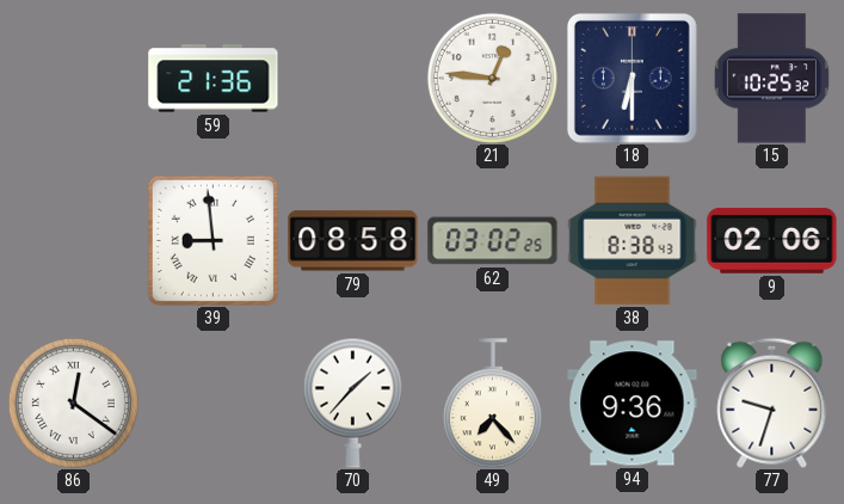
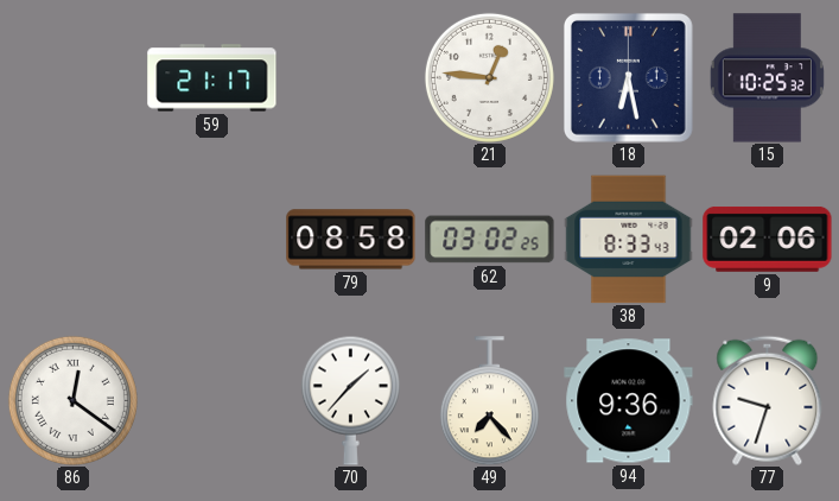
59: 21:36 -> 21:17
18: 6:30 -> 6:28
39: 8:59 -> none
38: 8:38 -> 8:33
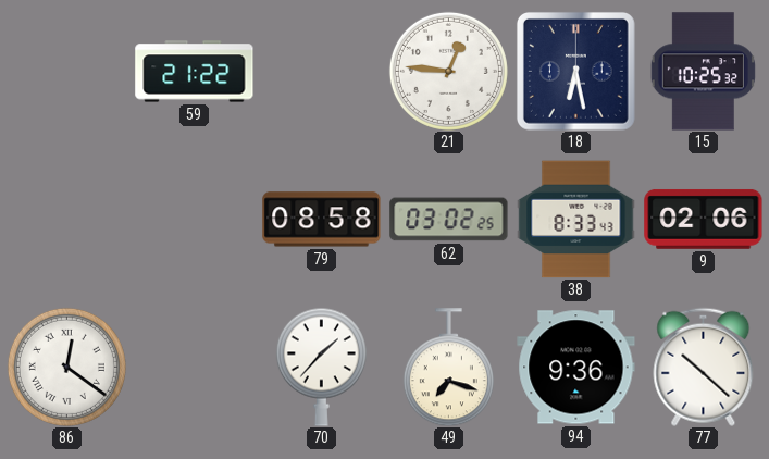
59: 21:17 -> 21:22
49: 7:23 -> 7:18
77: 9:33 -> 10:22
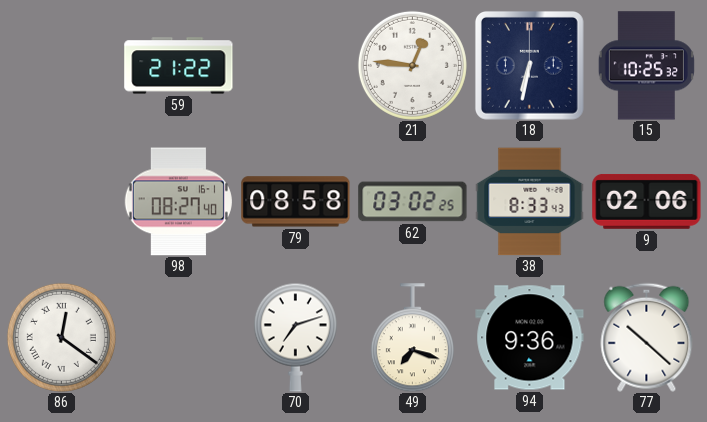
18: 6:28 -> 6:32
98: none -> 08:27
70: 1:37 -> 7:12
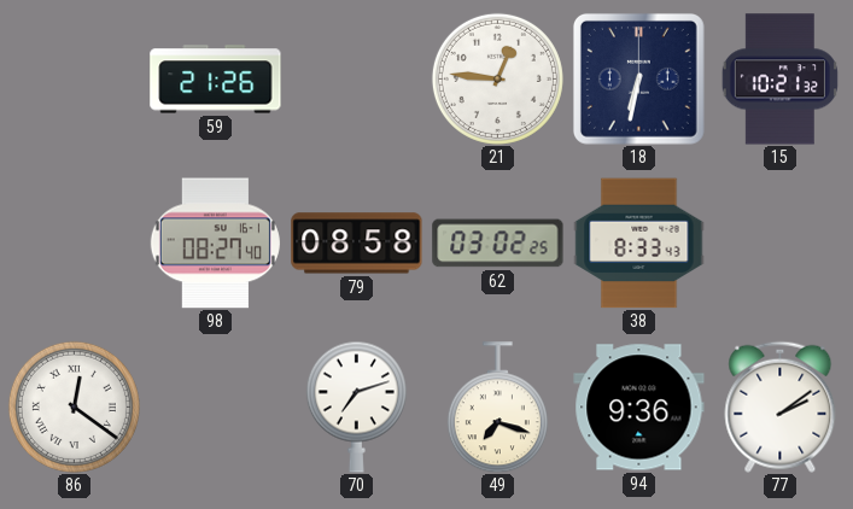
59: 21:22 -> 21:26
15: 10:25 -> 10:21
9: 02:06 -> none
77: 10:22 -> 2:09
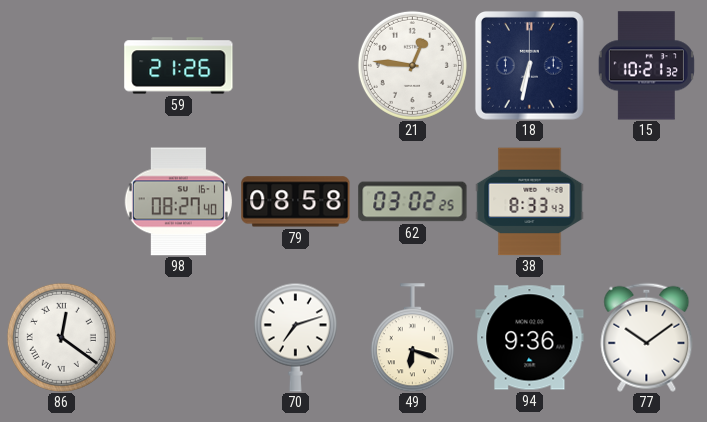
49: 7:18 -> 6:18
77: 2:09 -> 10:09
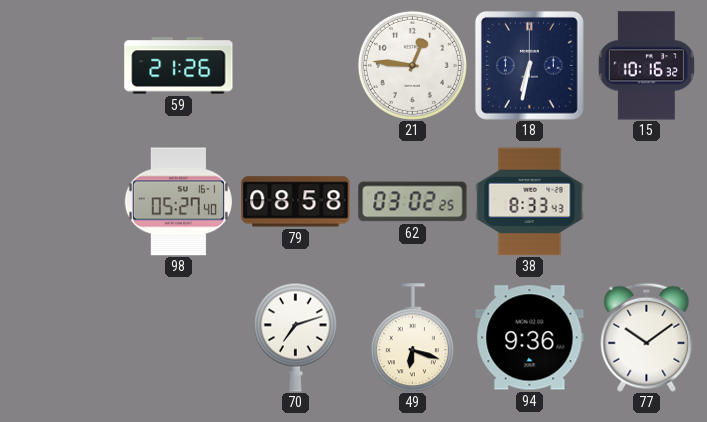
15: 10:21 -> 10:16
98: 08:27 -> 05:27
86: 12:21 -> none
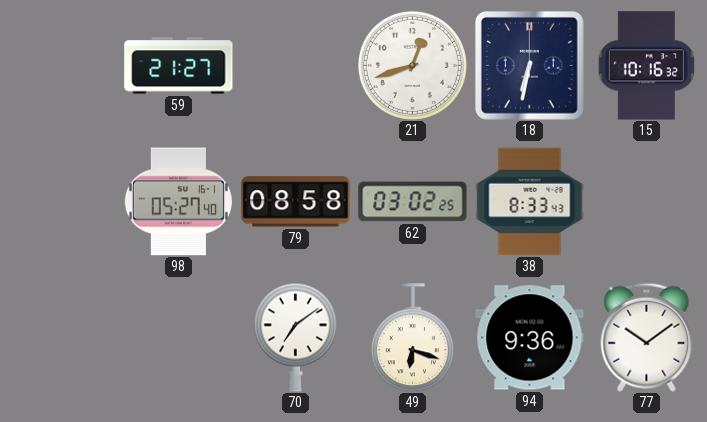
59: 21:26 -> 21:27
21: 12:46 -> 12:42
70: 7:12 -> 7:09
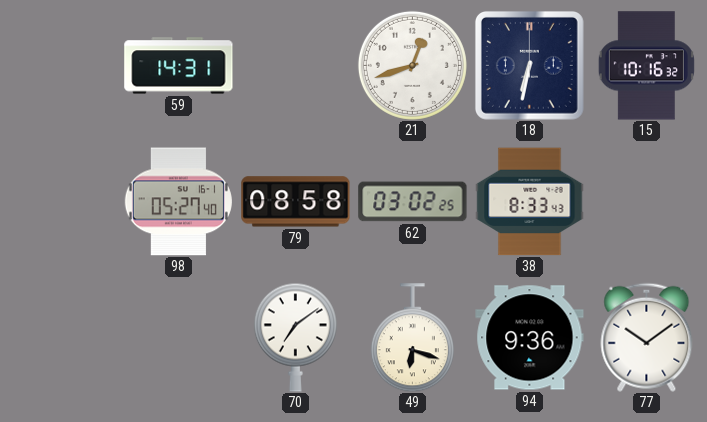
59: 21:27 -> 14:31
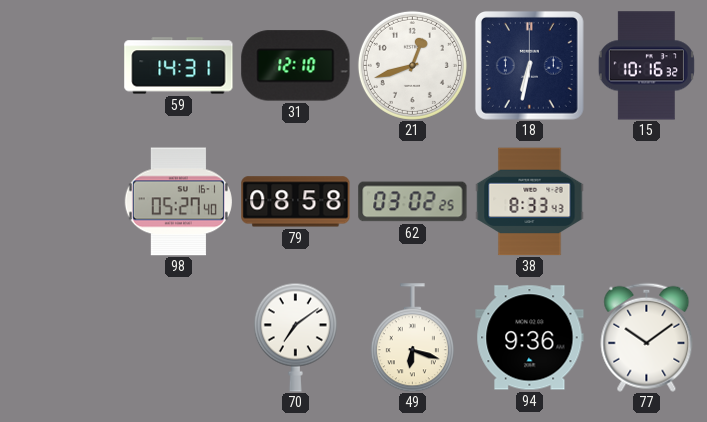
31: none -> 12:10
